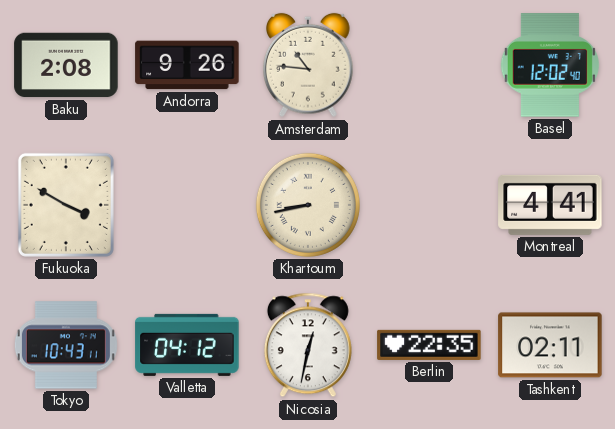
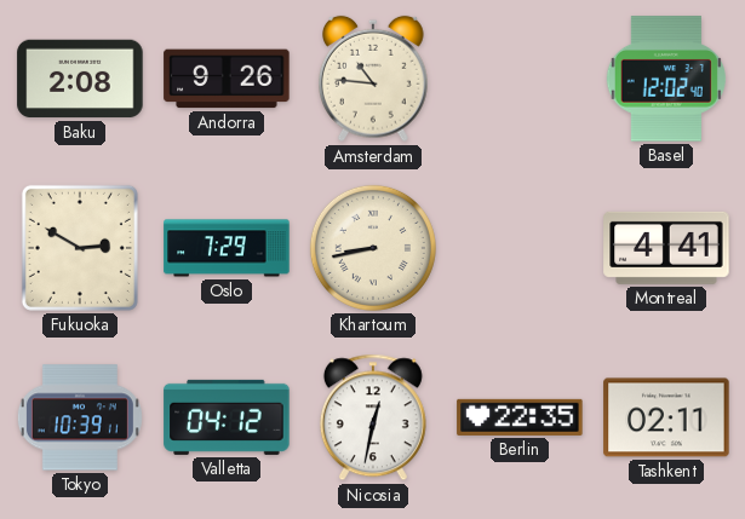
Fukuoka: 3:50 -> 2:50
Oslo: none -> 7:29
Tokyo: 10:43 -> 10:39
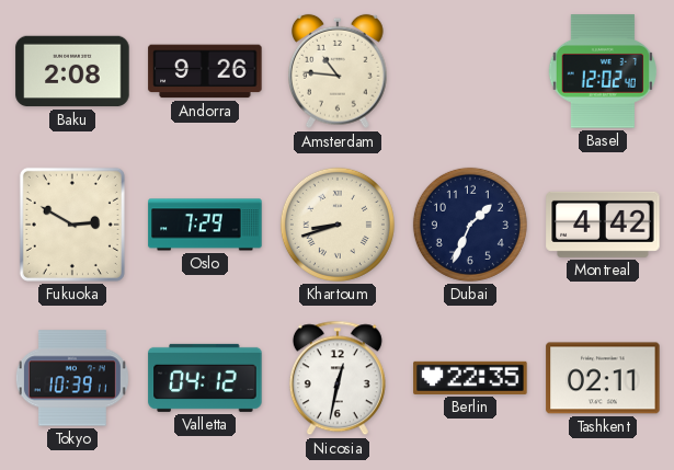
Khartoum: 8:43 -> 8:42
Dubai: none -> 1:34
Montreal: 4:41 -> 4:42
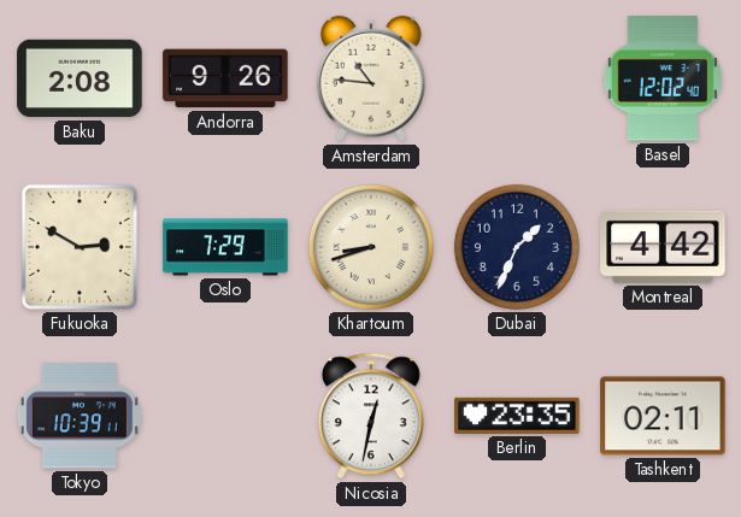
Valletta: 04:12 -> none
Berlin: 22:35 -> 23:35
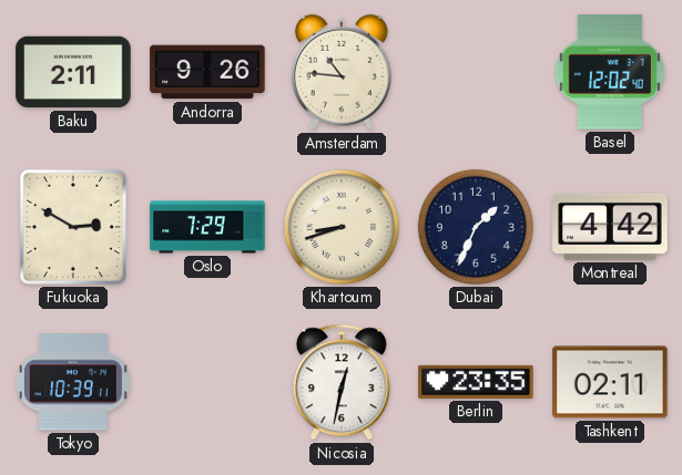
Baku: 2:08 -> 2:11
